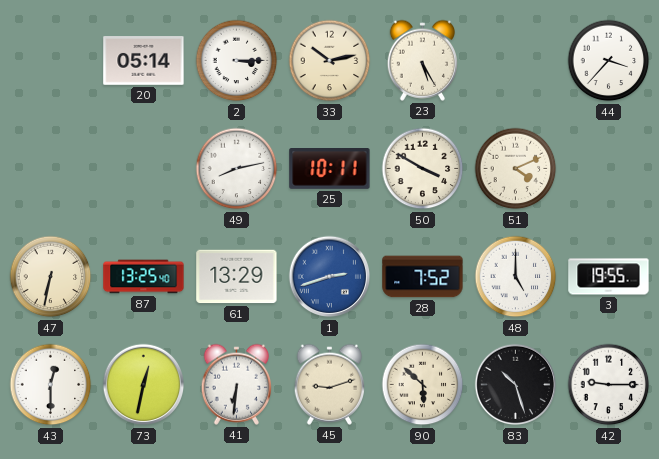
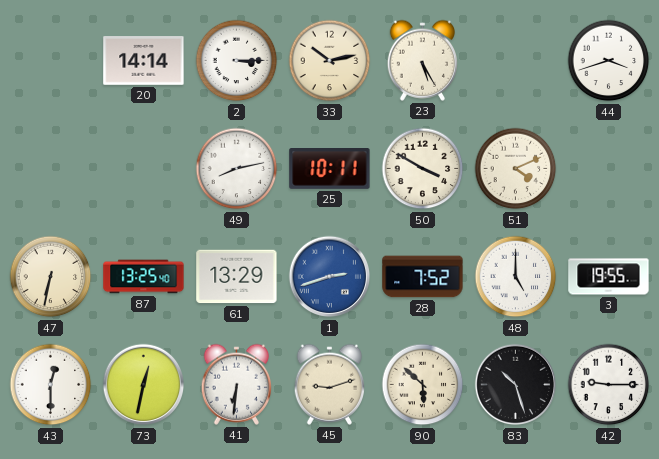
20: 05:14 -> 14:14
44: 3:37 -> 3:42
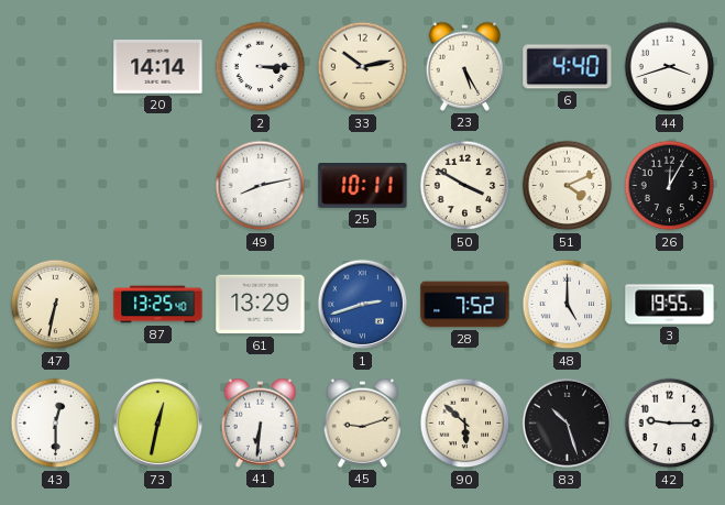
6: none -> 4:40
26: none -> 12:05
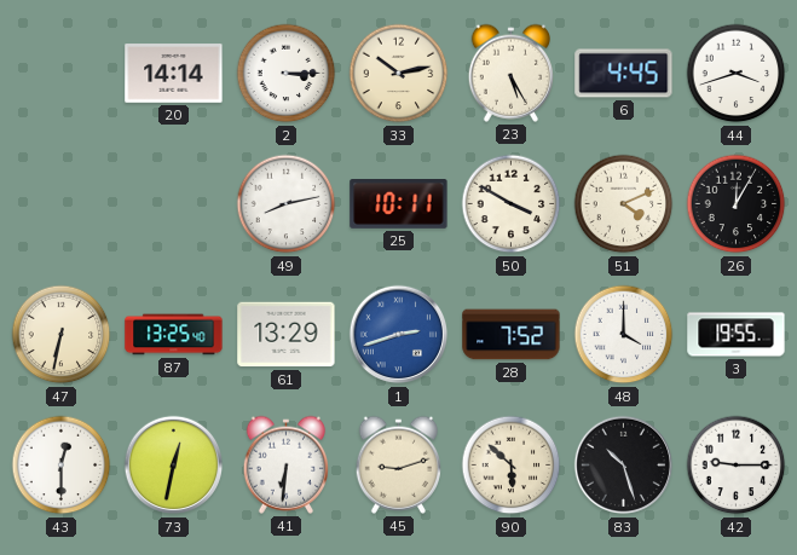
6: 4:40 -> 4:45
48: 5:00 -> 4:00
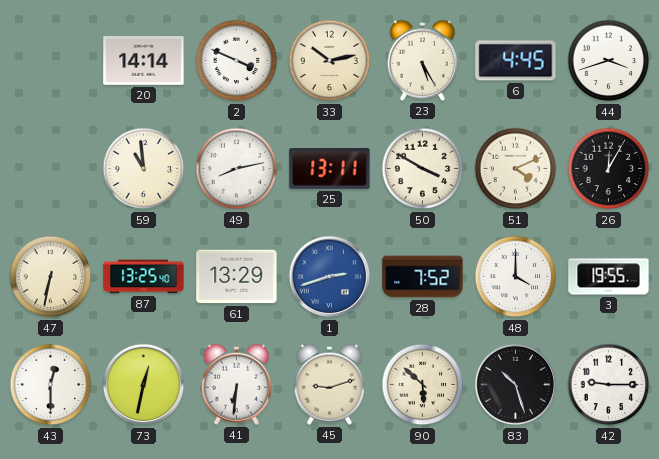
2: 3:15 -> 3:49
59: none -> 10:59
25: 10:11 -> 13:11
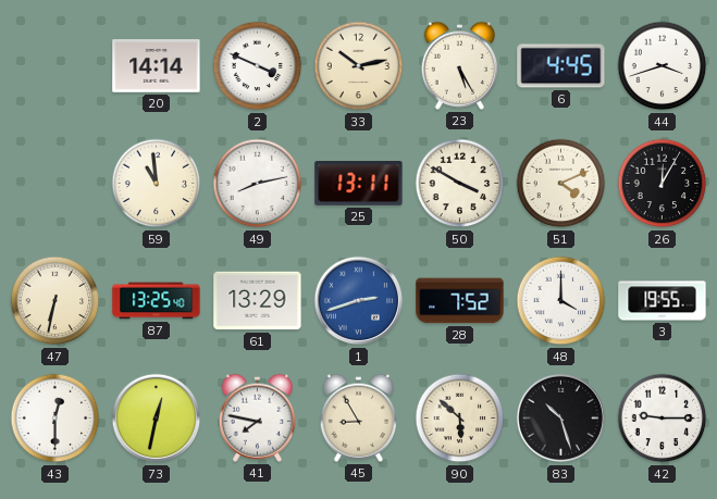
41: 6:31 -> 7:47
45: 9:12 -> 8:55
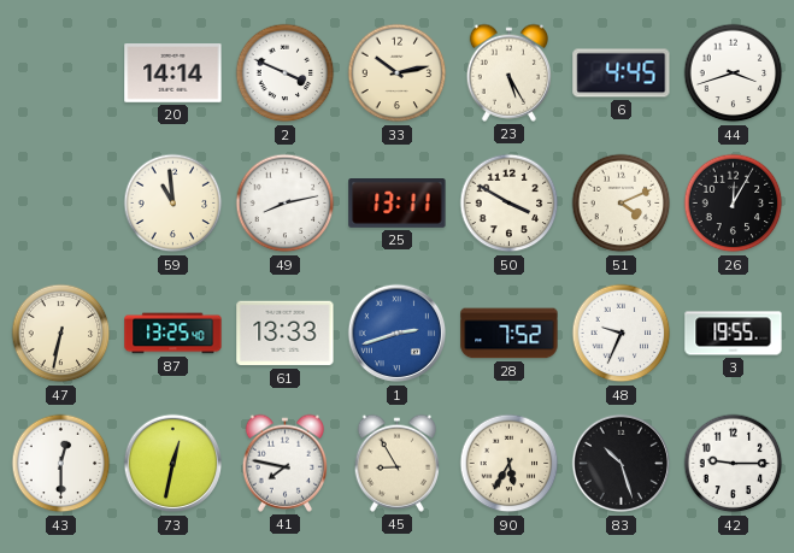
61: 13:29 -> 13:33
48: 4:00 -> 9:34
90: 5:52 -> 5:35
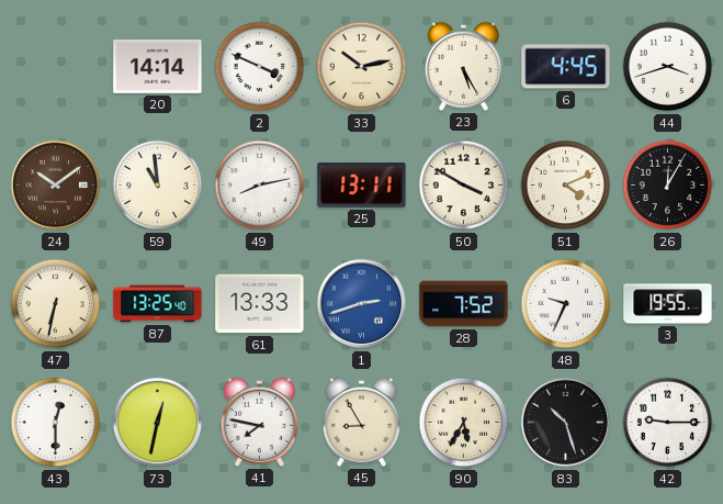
24: none -> 10:09
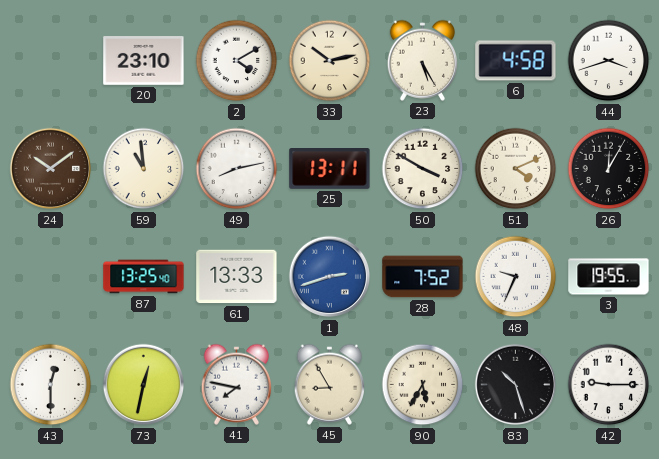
20: 14:14 -> 23:10
2: 3:49 -> 4:10
6: 4:45 -> 4:58
47: 6:32 -> none
